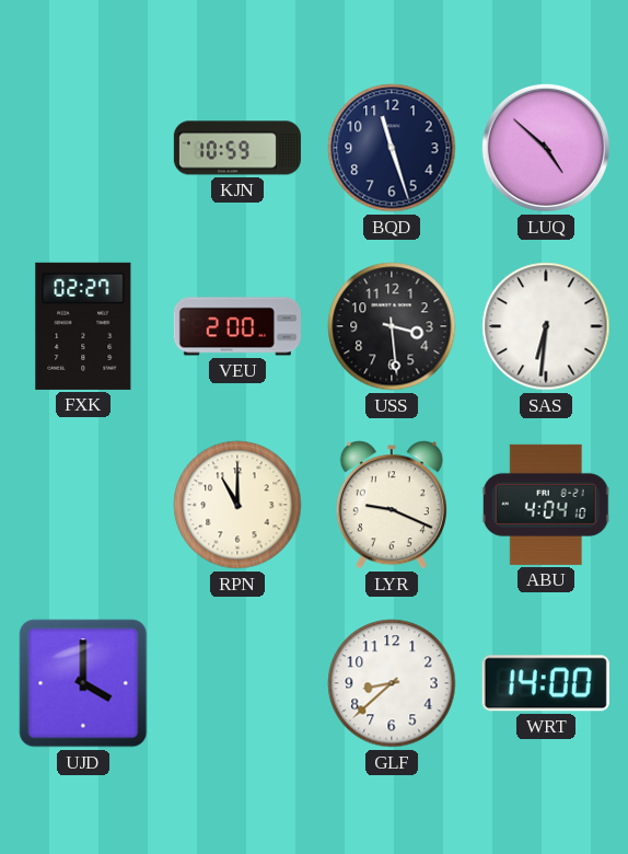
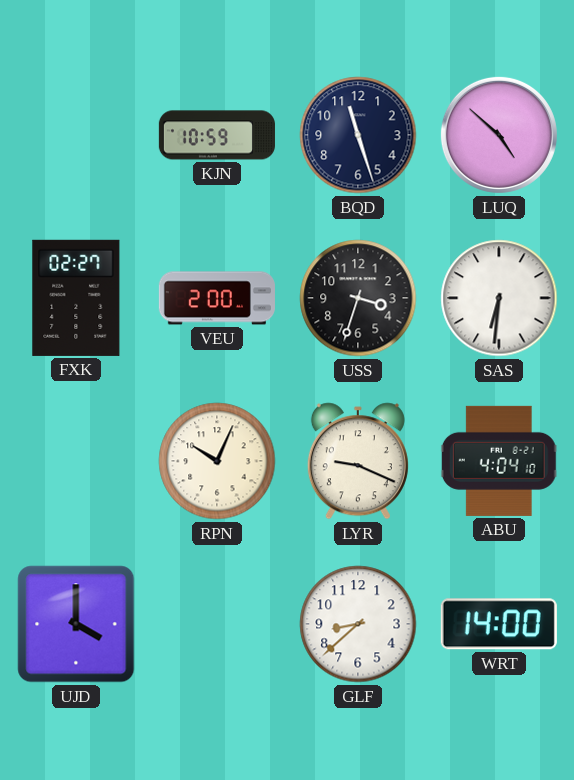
USS: 3:29 -> 3:33
RPN: 11:00 -> 10:04
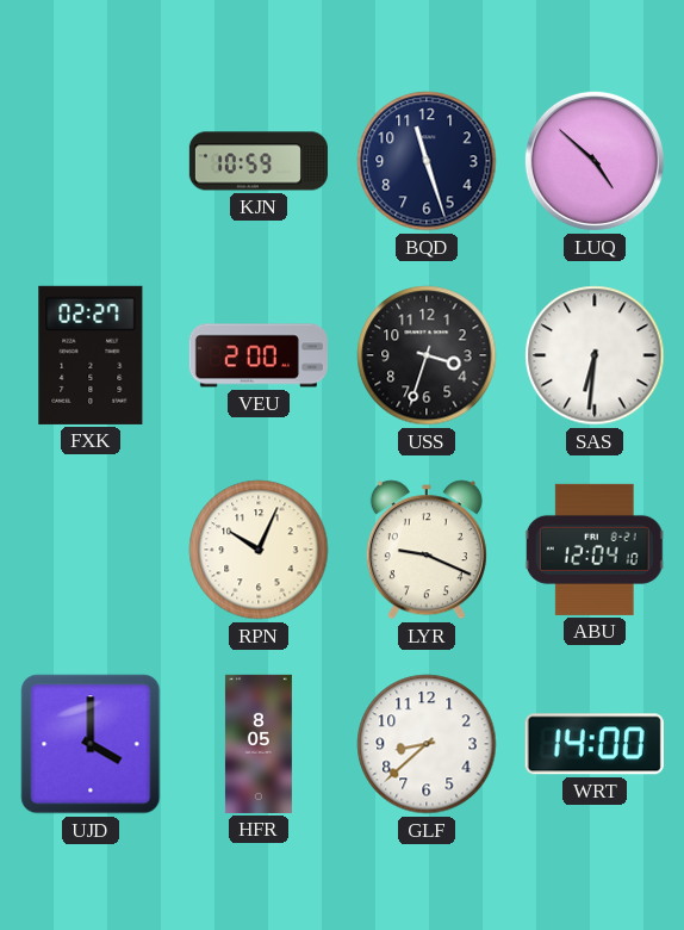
ABU: 4:04 -> 12:04
HFR: none -> 8:05
